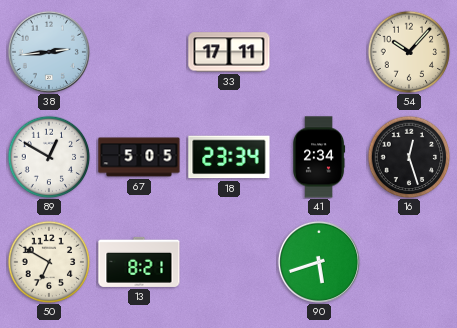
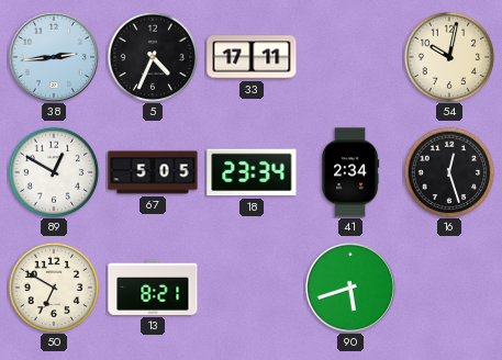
5: none -> 4:34
54: 10:07 -> 10:02
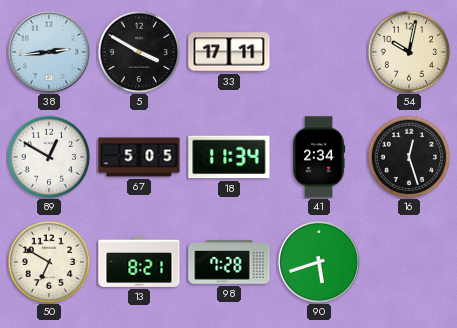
5: 4:34 -> 3:50
18: 23:34 -> 11:34
98: none -> 7:28
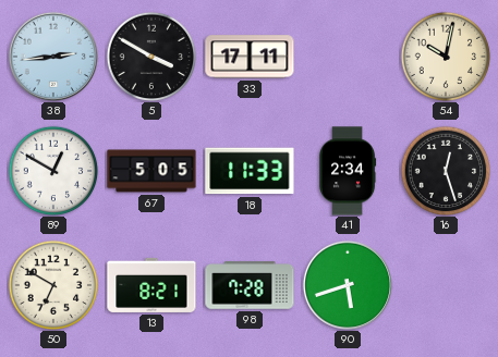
18: 11:34 -> 11:33
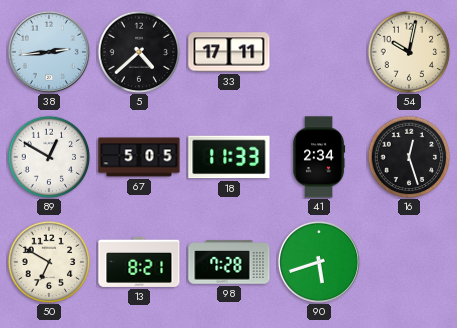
5: 3:50 -> 4:38
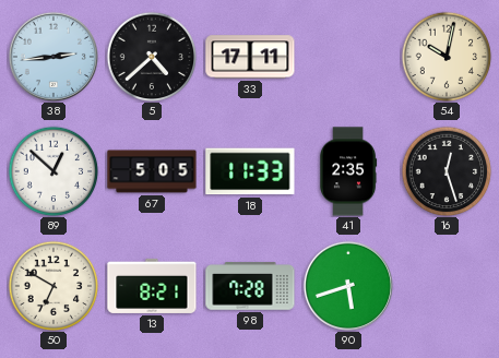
89: 12:50 -> 12:52
41: 2:34 -> 2:35
